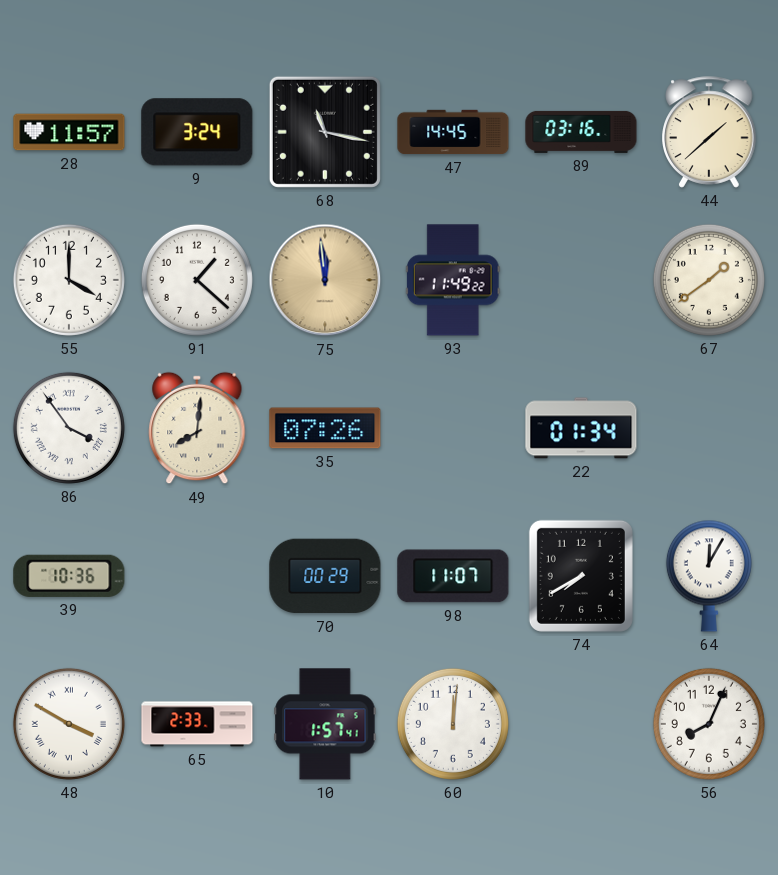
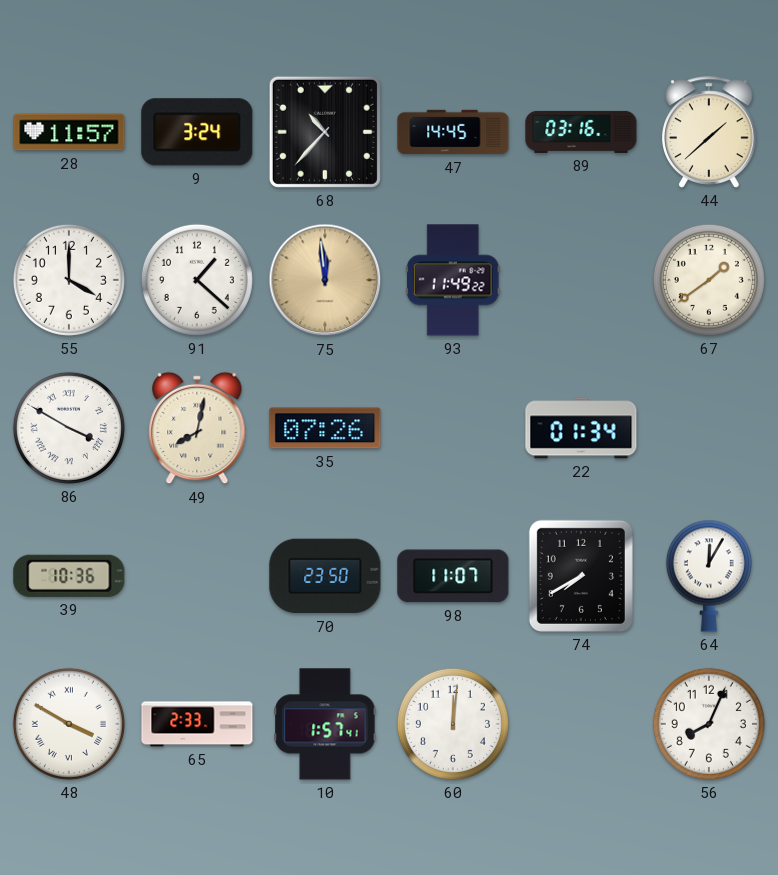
68: 11:17 -> 10:37
86: 3:54 -> 3:50
49: 8:01 -> 8:02
70: 00:29 -> 23:50
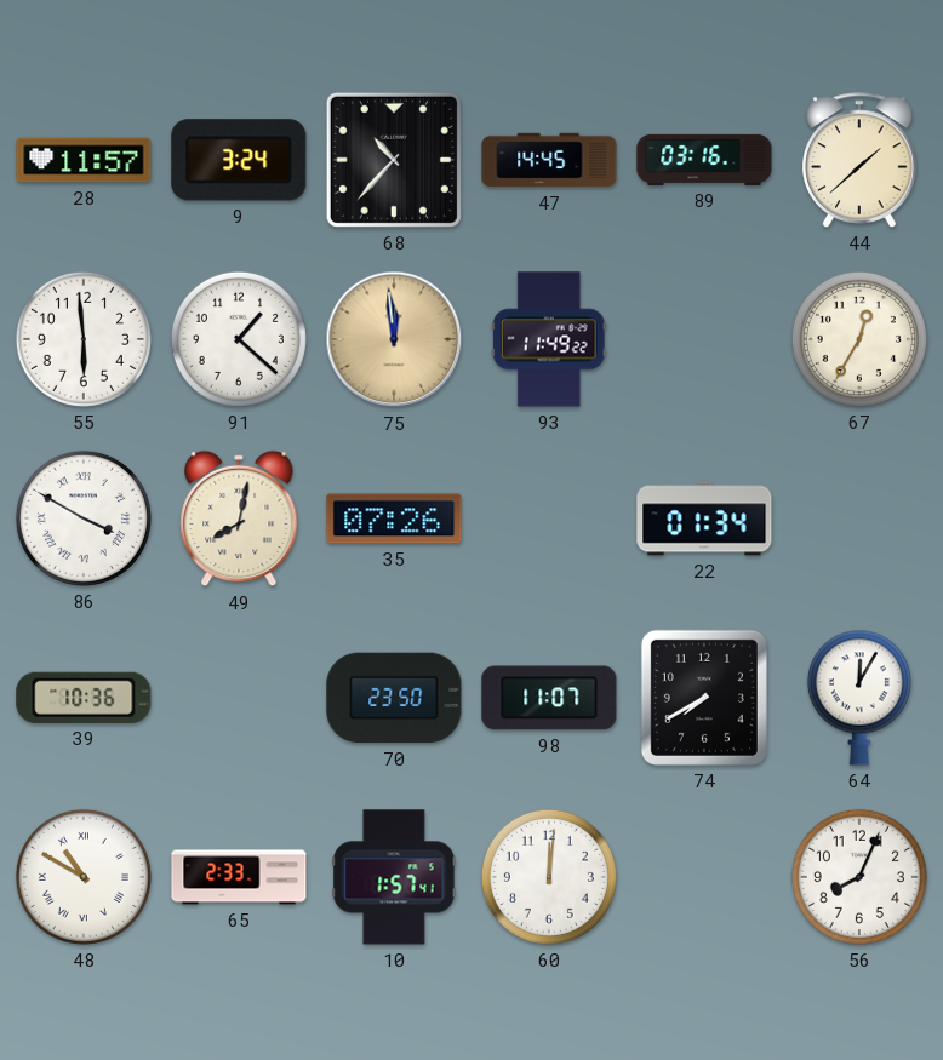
55: 4:00 -> 5:59
67: 1:39 -> 12:35
48: 3:50 -> 10:50
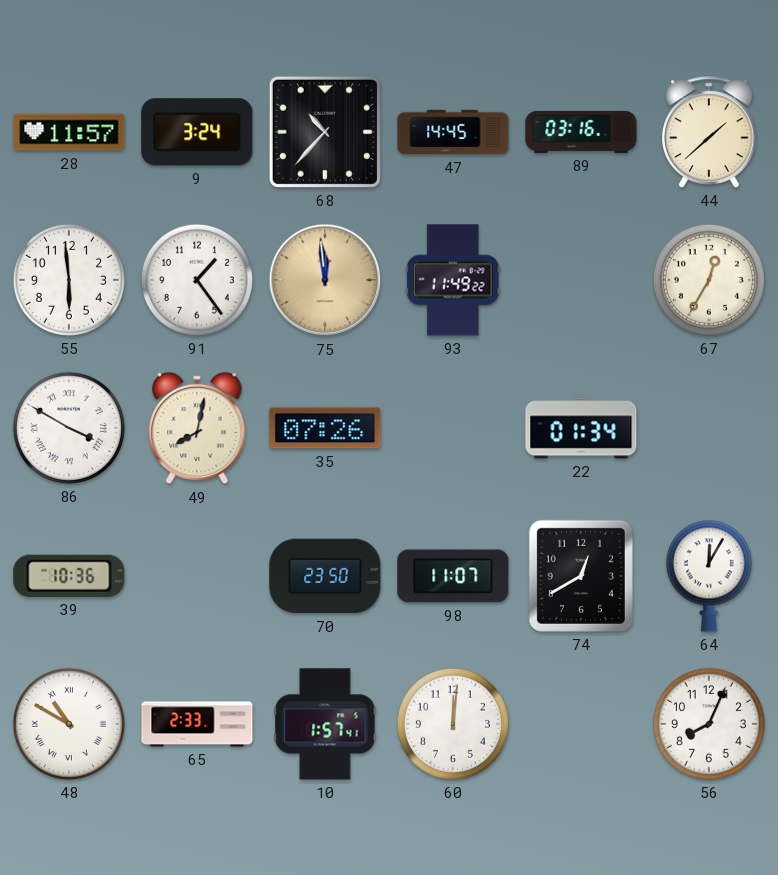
91: 1:22 -> 1:24
74: 7:40 -> 12:40
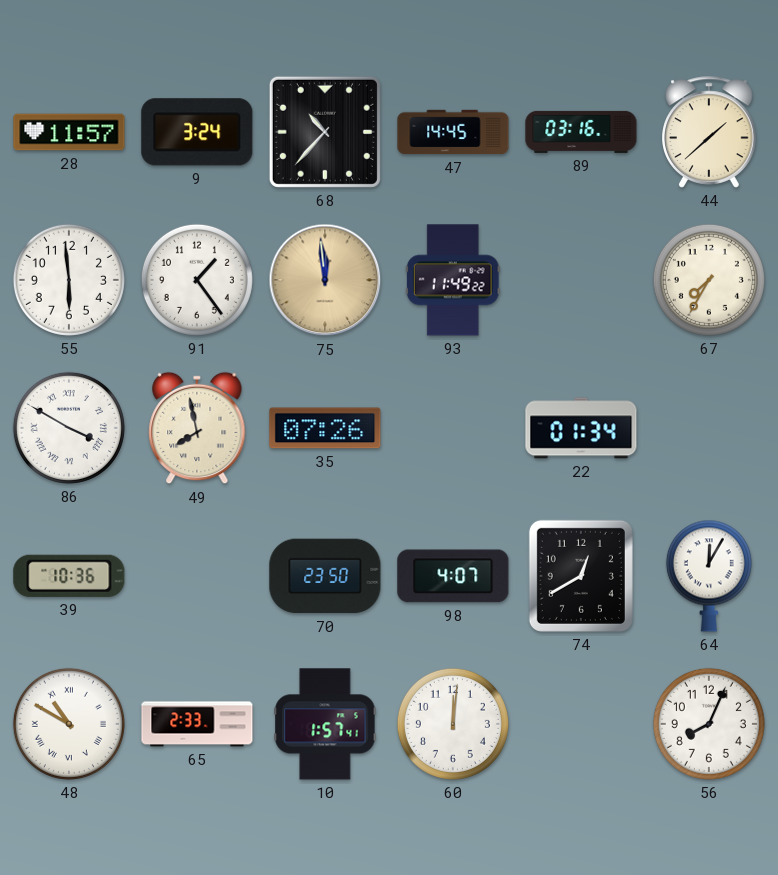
67: 12:35 -> 7:35
49: 8:02 -> 7:58
98: 11:07 -> 4:07
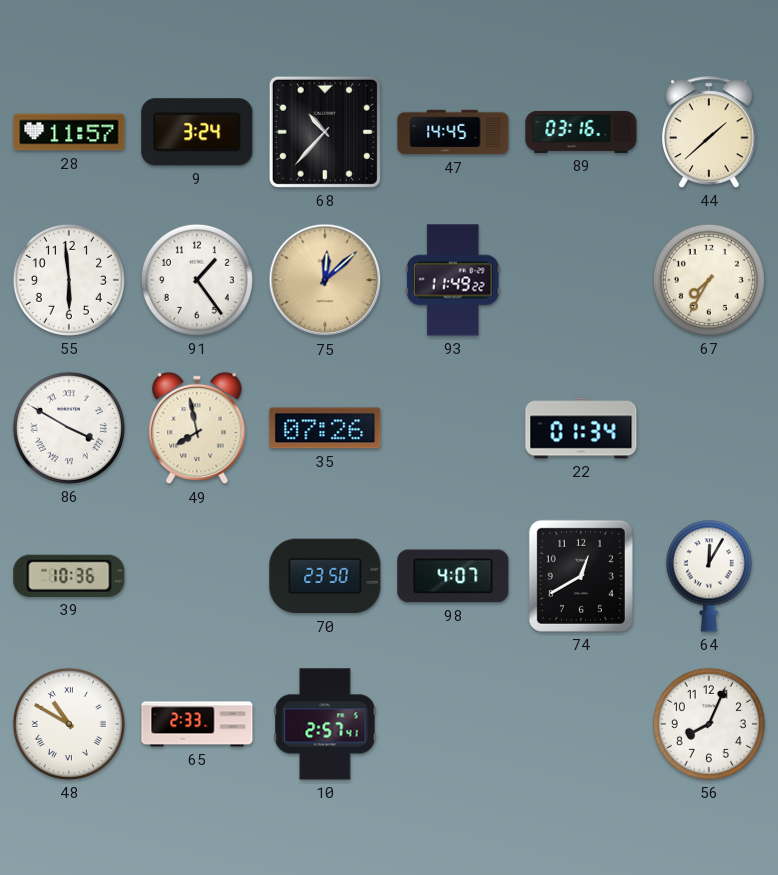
75: 11:59 -> 12:08
10: 1:57 -> 2:57
60: 12:01 -> none
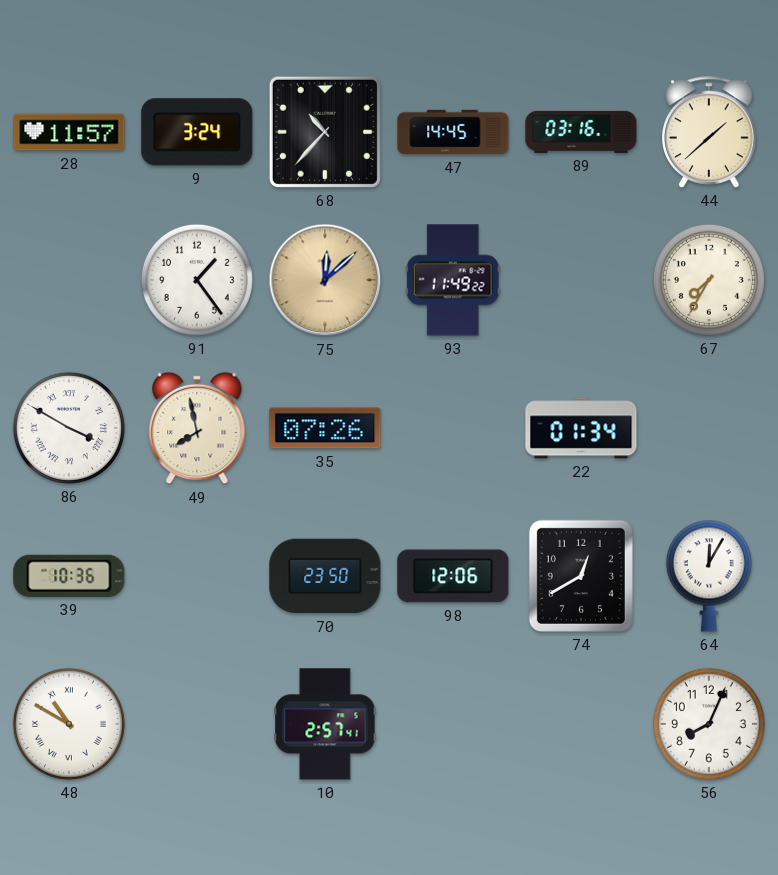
55: 5:59 -> none
98: 4:07 -> 12:06
65: 2:33 -> none
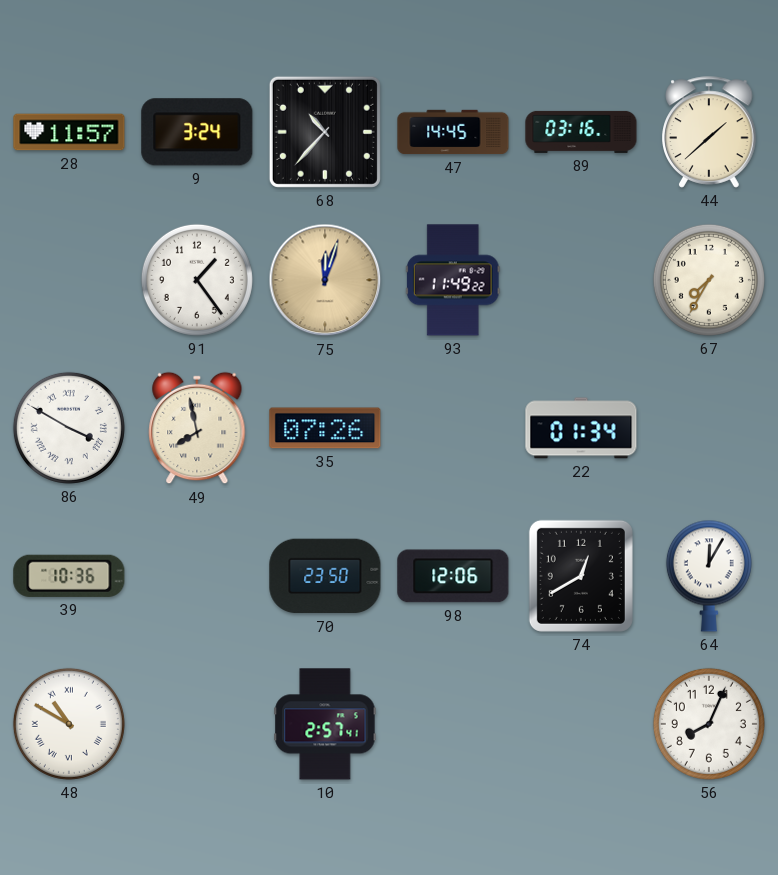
75: 12:08 -> 12:03
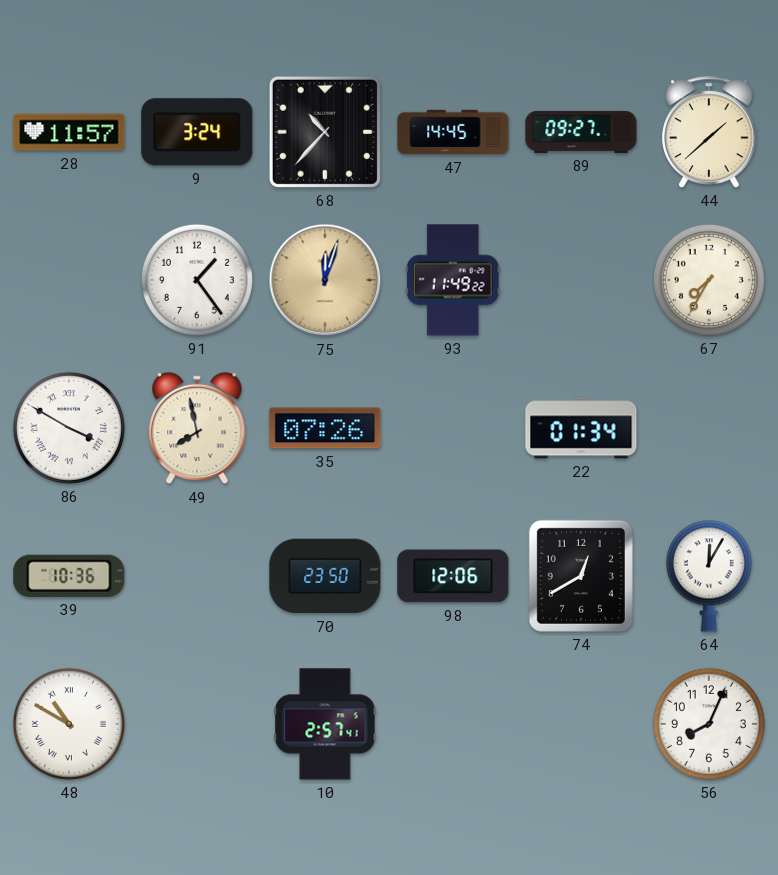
89: 03:16 -> 09:27
